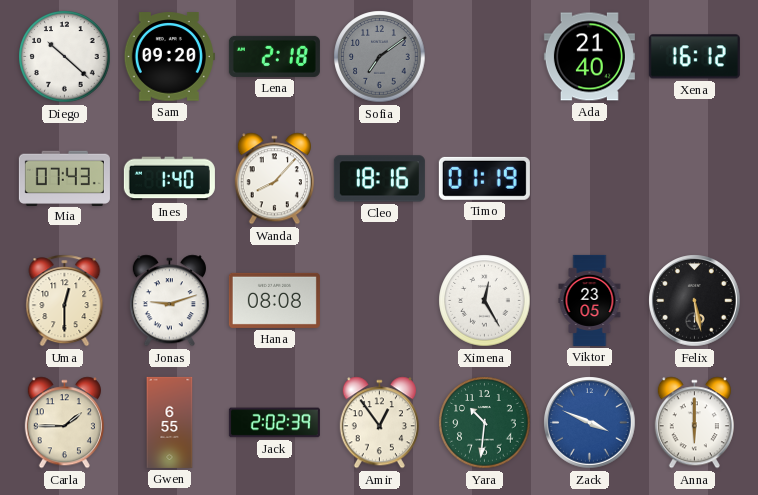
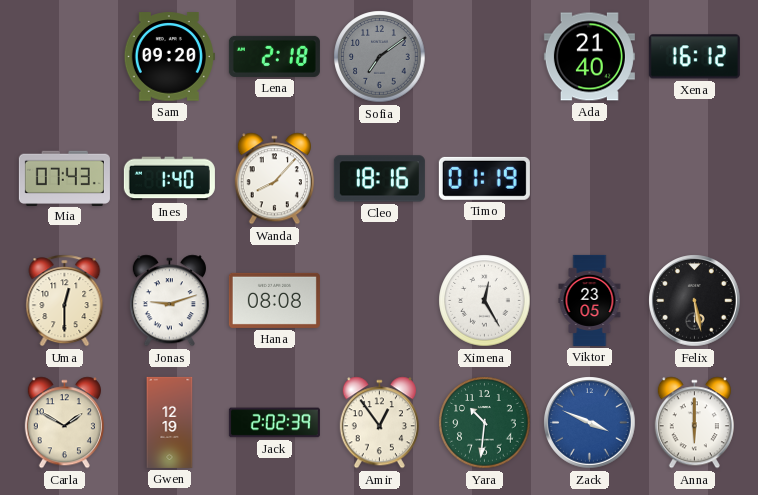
Diego: 10:22 -> none
Carla: 1:45 -> 1:50
Gwen: 6:55 -> 12:19
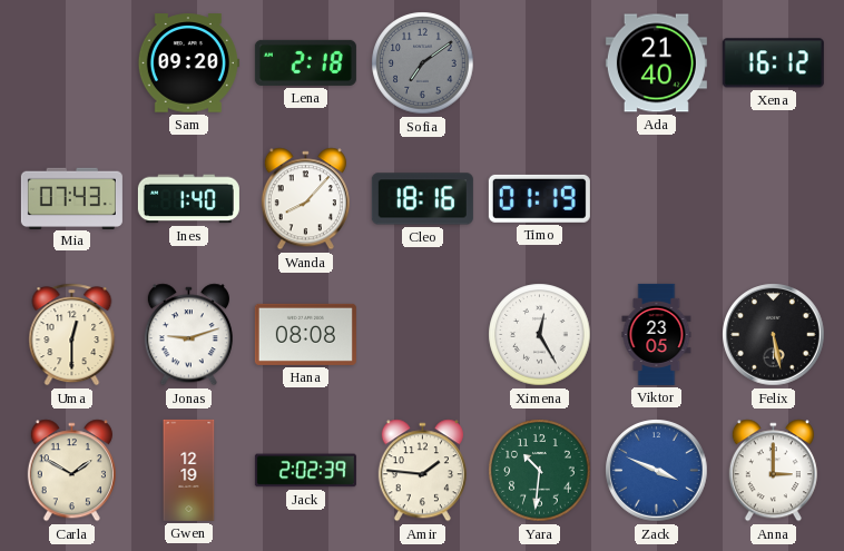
Amir: 12:54 -> 1:46
Anna: 6:00 -> 3:00
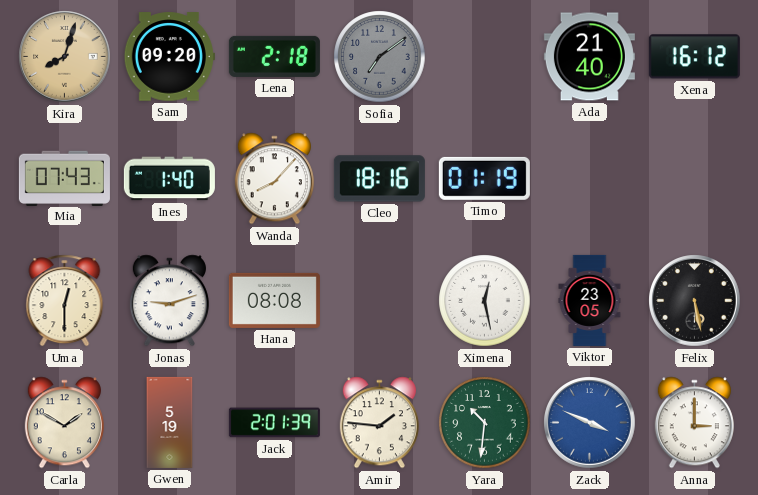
Kira: none -> 8:03
Ximena: 12:25 -> 12:28
Gwen: 12:19 -> 5:19
Jack: 2:02 -> 2:01
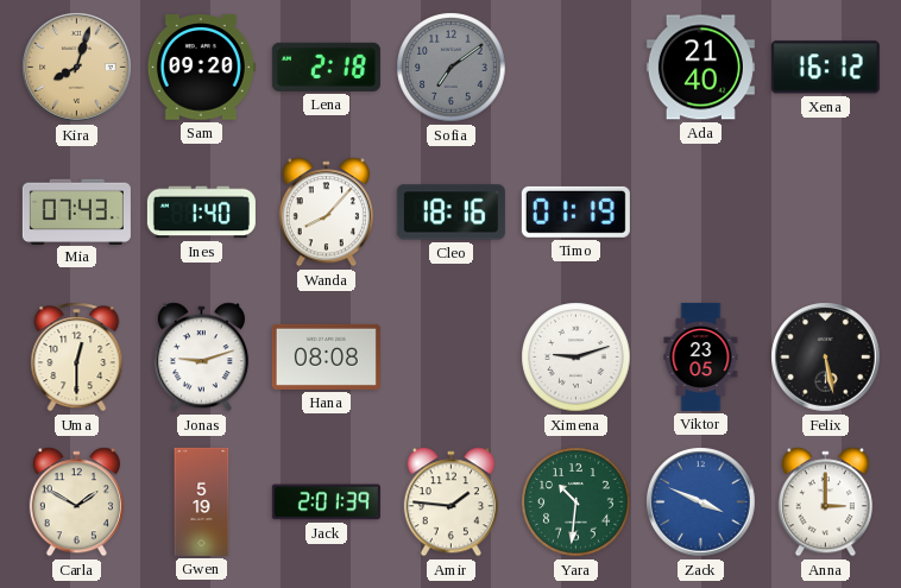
Ximena: 12:28 -> 9:12
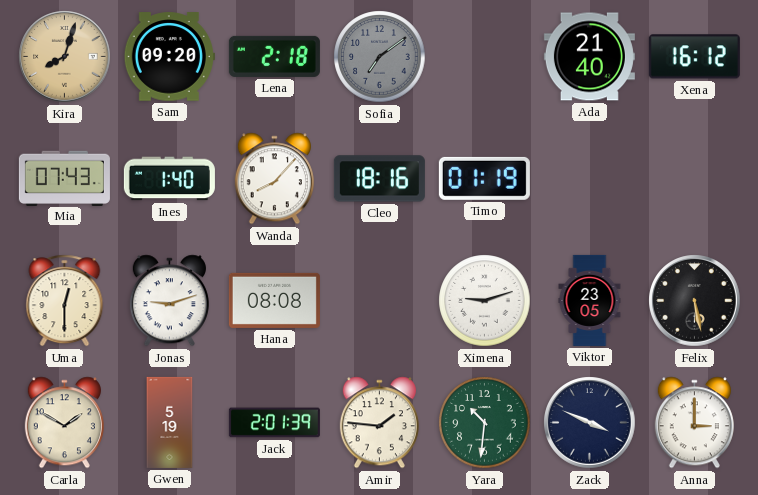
Zack dial: blue -> navy
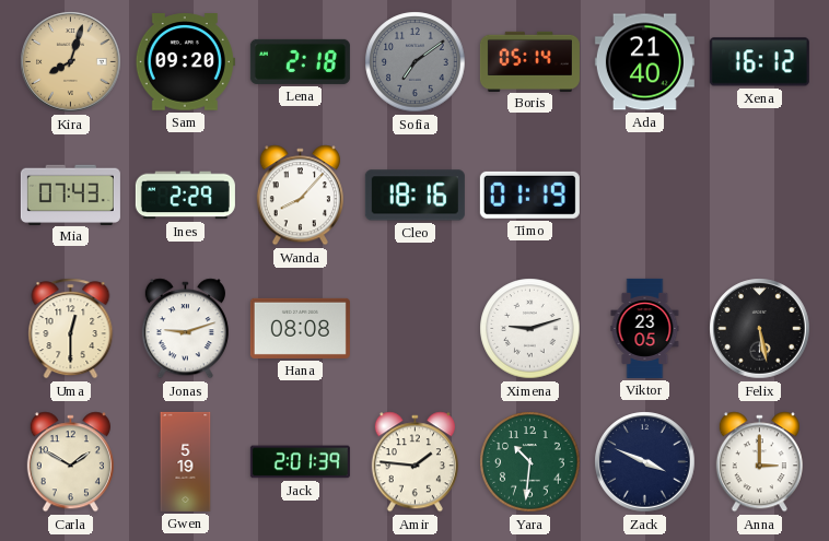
Boris: none -> 05:14
Ines: 1:40 -> 2:29
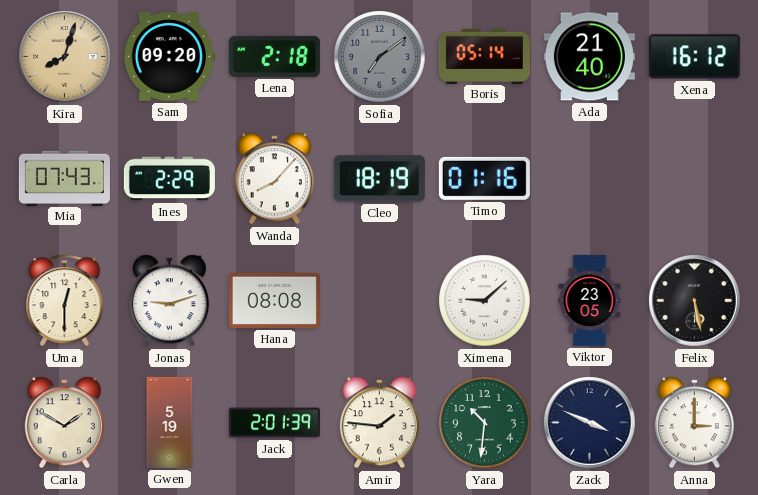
Cleo: 18:16 -> 18:19
Timo: 01:19 -> 01:16
Ximena: 9:12 -> 9:08
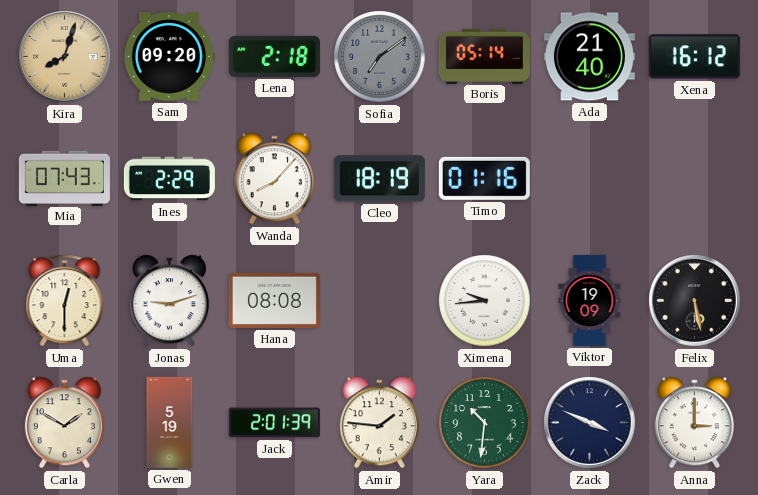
Ximena: 9:08 -> 9:44
Viktor: 23:05 -> 19:09
